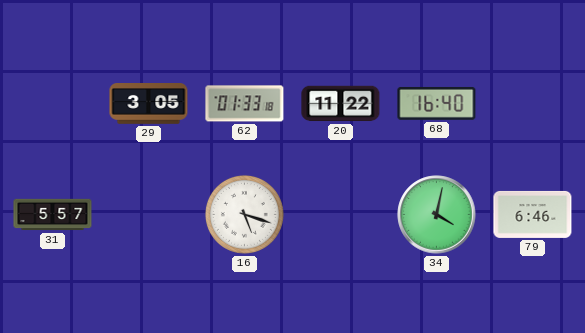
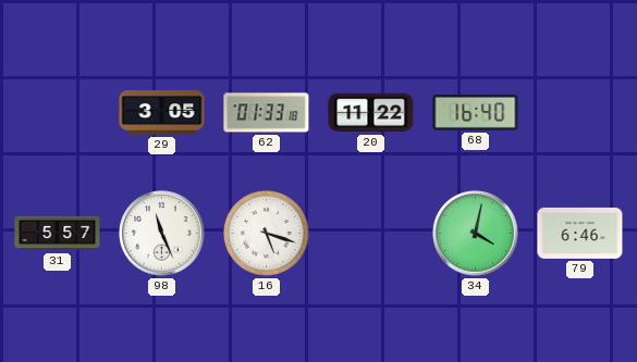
98: none -> 11:26
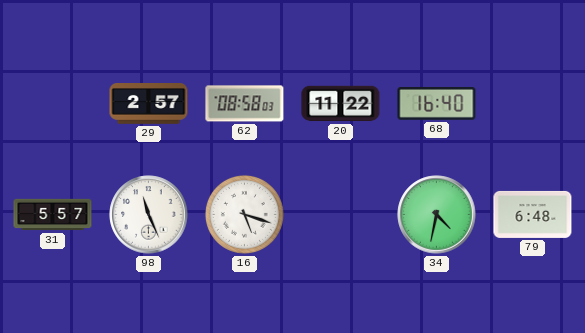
29: 3:05 -> 2:57
62: 01:33 -> 08:58
34: 4:02 -> 4:32
79: 6:46 -> 6:48
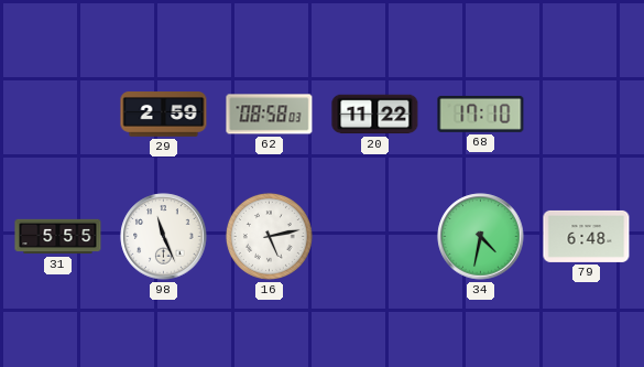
29: 2:57 -> 2:59
68: 16:40 -> 17:10
31: 5:57 -> 5:55
16: 5:18 -> 5:13
